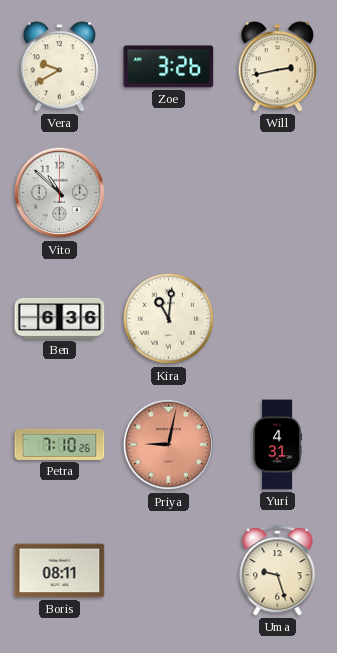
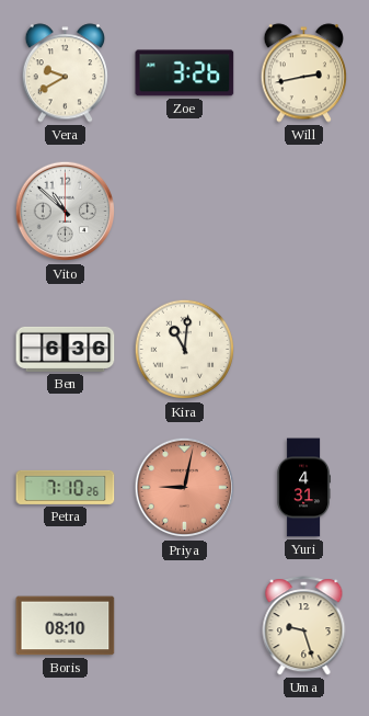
Boris: 08:11 -> 08:10
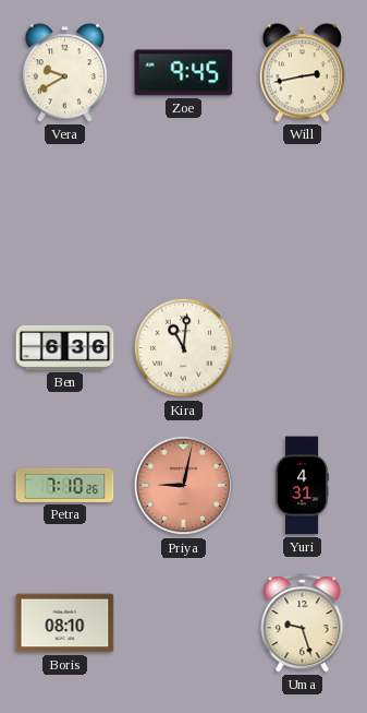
Zoe: 3:26 -> 9:45
Vito: 10:52 -> none
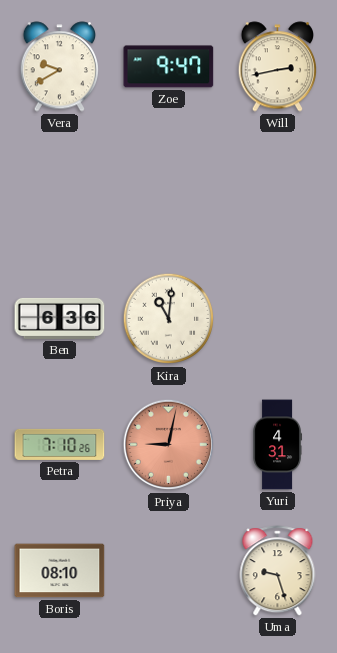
Zoe: 9:45 -> 9:47
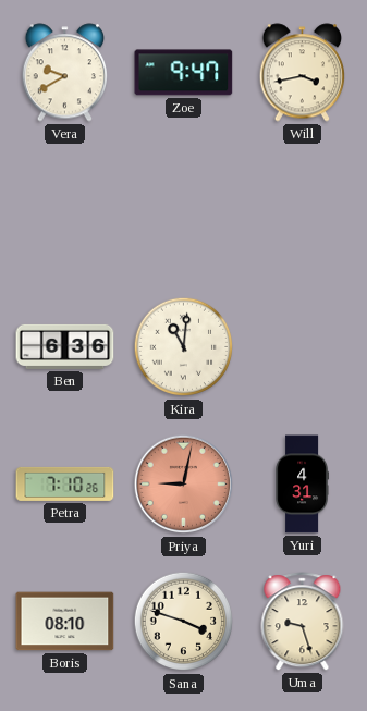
Will: 2:43 -> 3:43
Sana: none -> 3:48
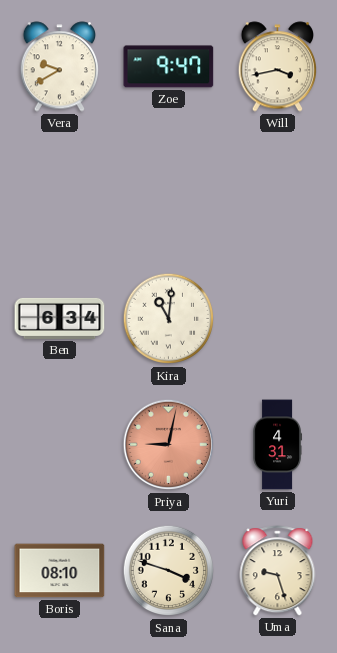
Ben: 6:36 -> 6:34
Petra: 7:10 -> none
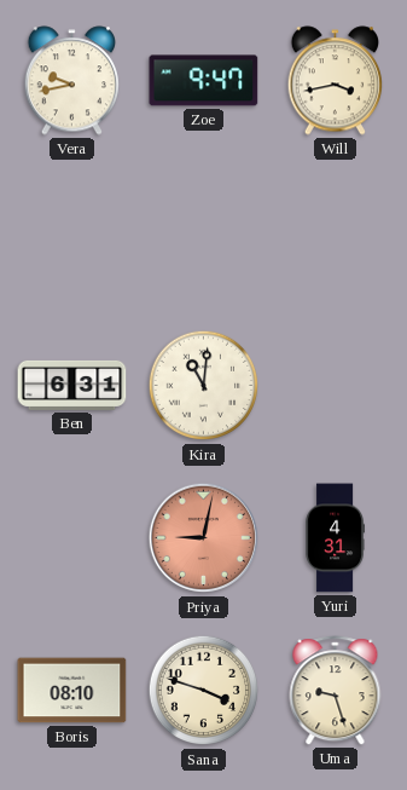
Vera: 9:40 -> 9:43
Ben: 6:34 -> 6:31
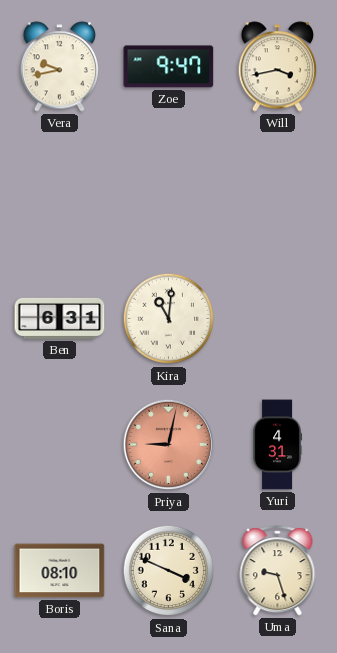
Sana: 3:48 -> 3:49
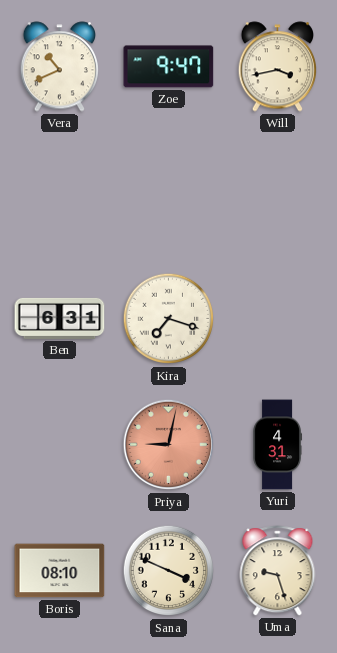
Vera: 9:43 -> 10:41
Kira: 11:01 -> 7:18
